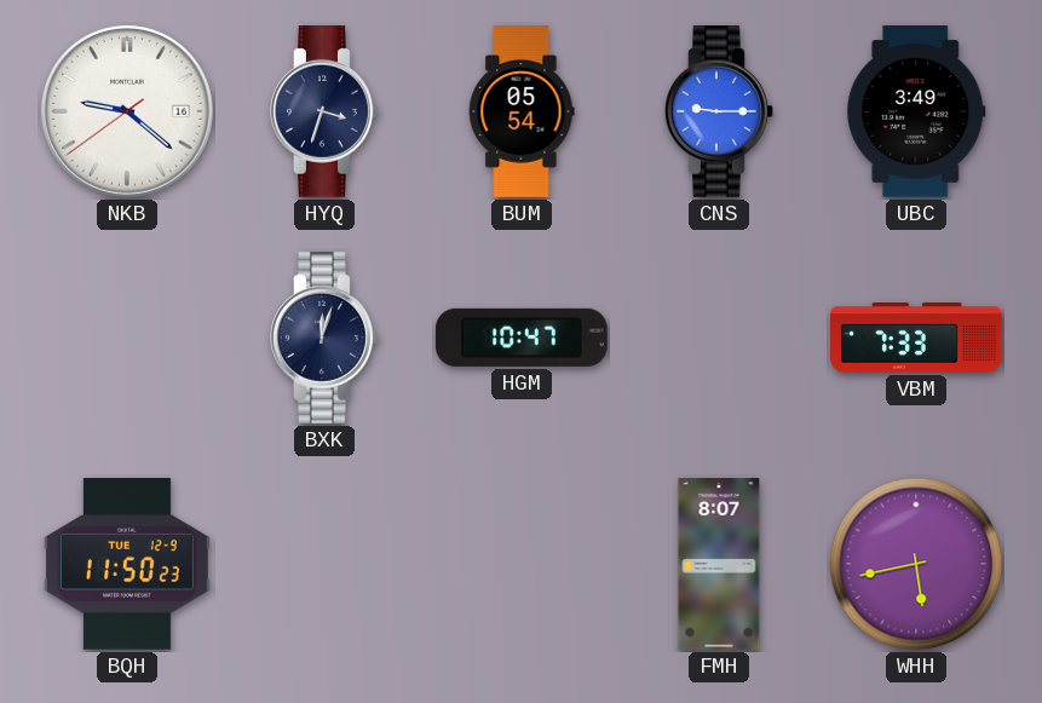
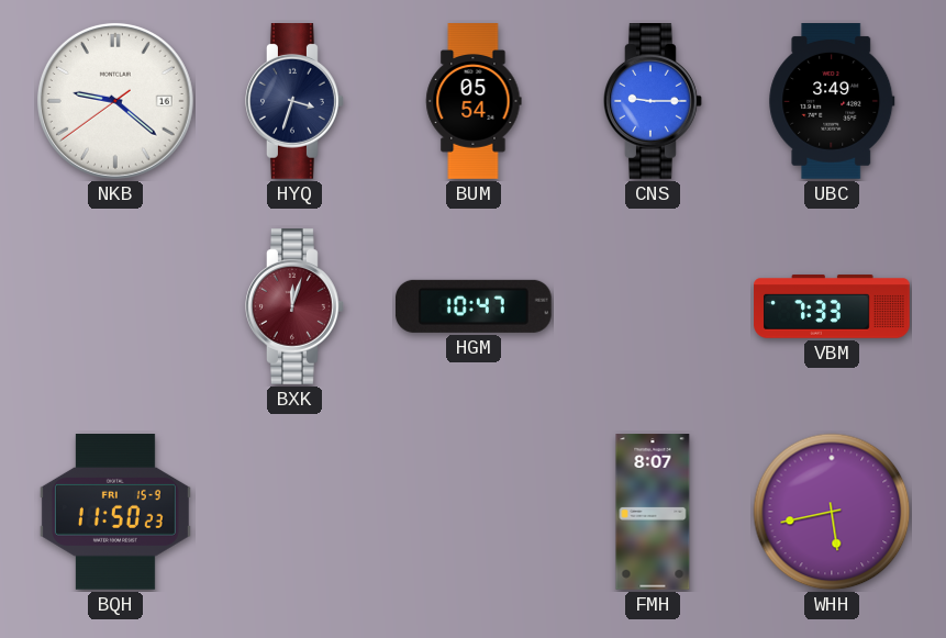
BXK dial: navy -> burgundy
BQH date: TUE 12-9 -> FRI 15-9
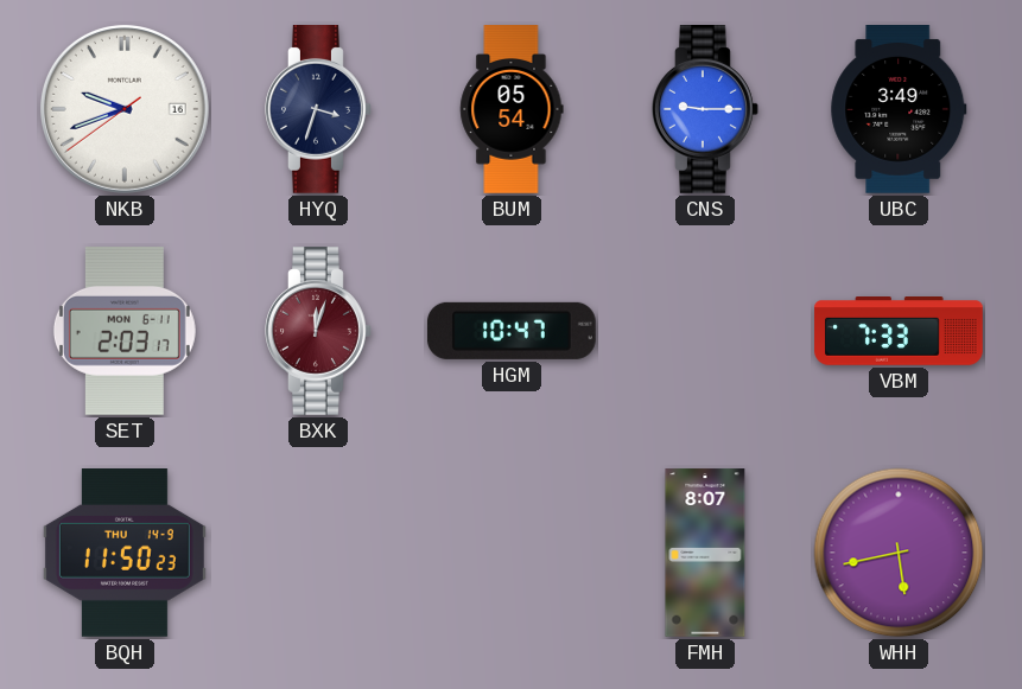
NKB: 9:21 -> 9:41
SET: none -> 2:03
BQH date: FRI 15-9 -> THU 14-9
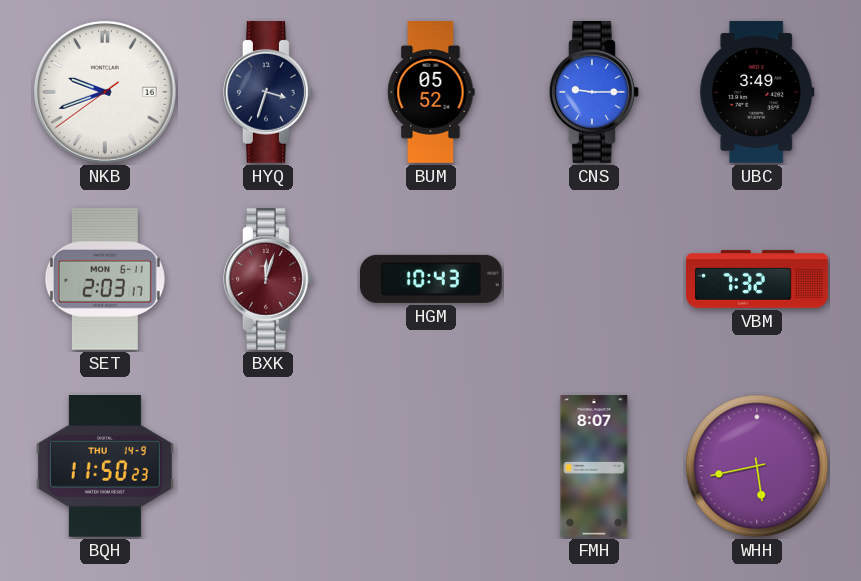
BUM: 05:54 -> 05:52
HGM: 10:47 -> 10:43
VBM: 7:33 -> 7:32
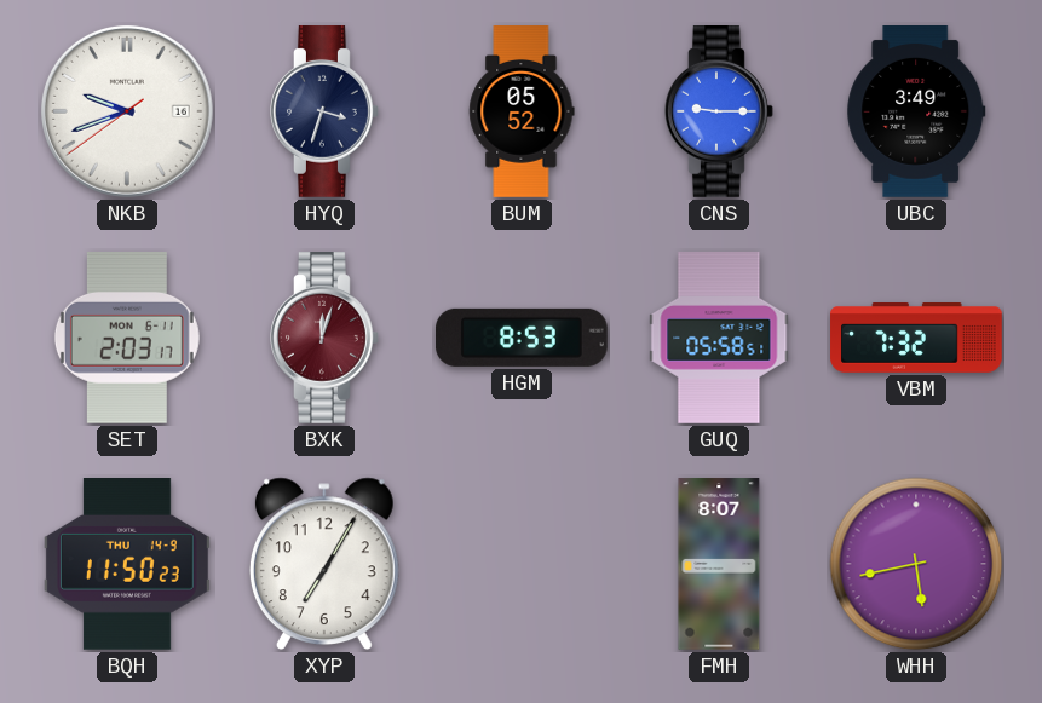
HGM: 10:43 -> 8:53
GUQ: none -> 05:58
XYP: none -> 7:05
